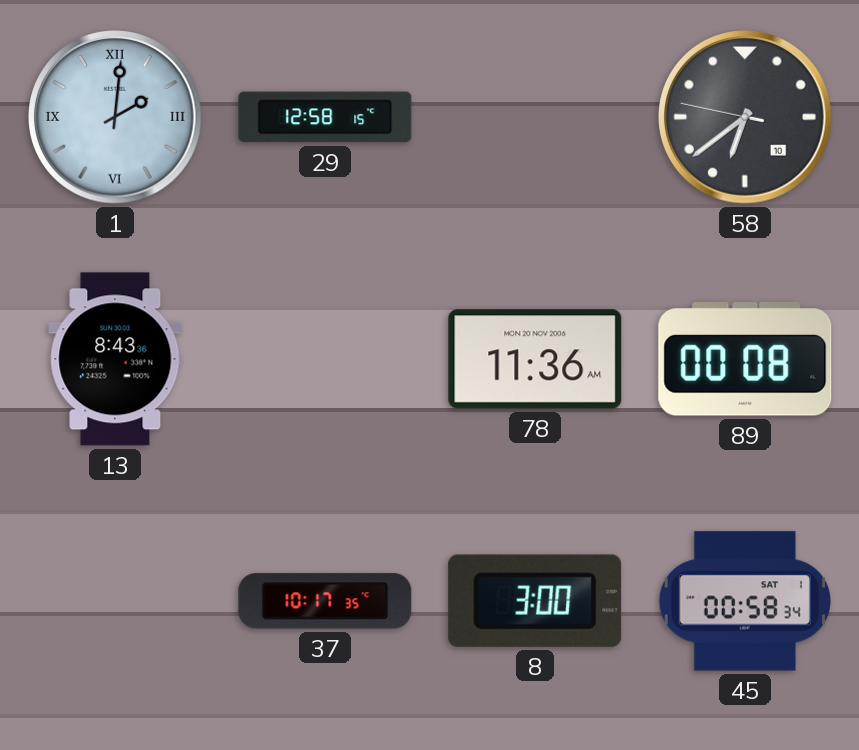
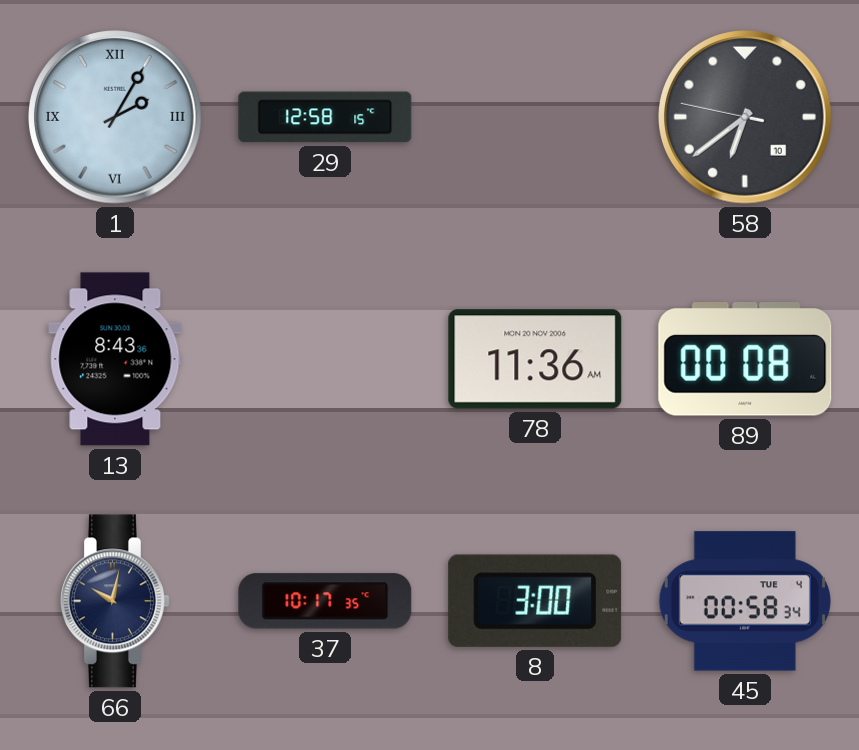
1: 2:01 -> 2:05
66: none -> 10:02
45 date: SAT 1 -> TUE 4
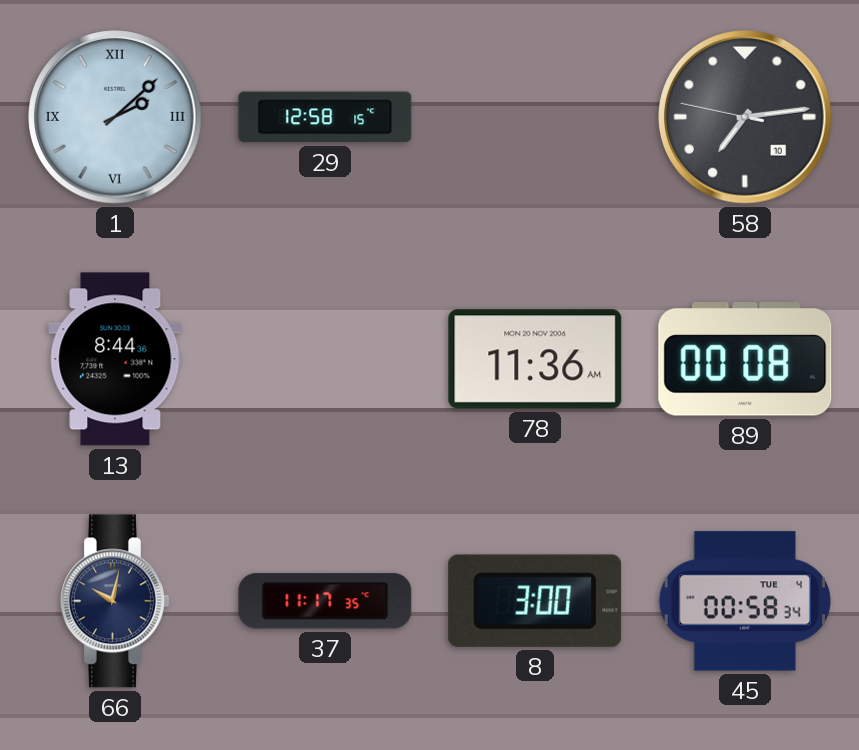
1: 2:05 -> 2:08
58: 6:38 -> 7:13
13: 8:43 -> 8:44
37: 10:17 -> 11:17
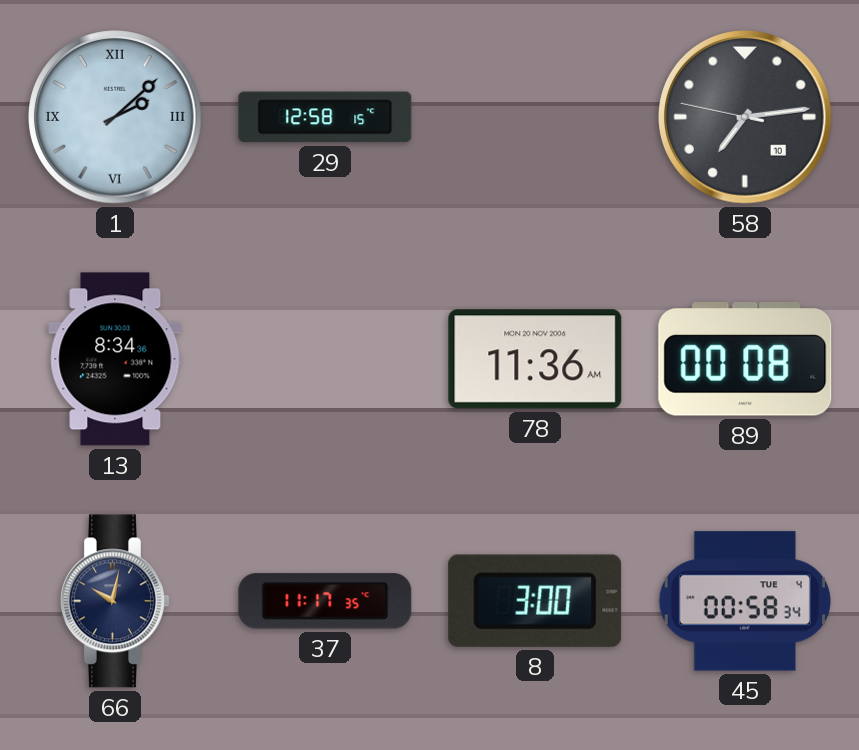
13: 8:44 -> 8:34
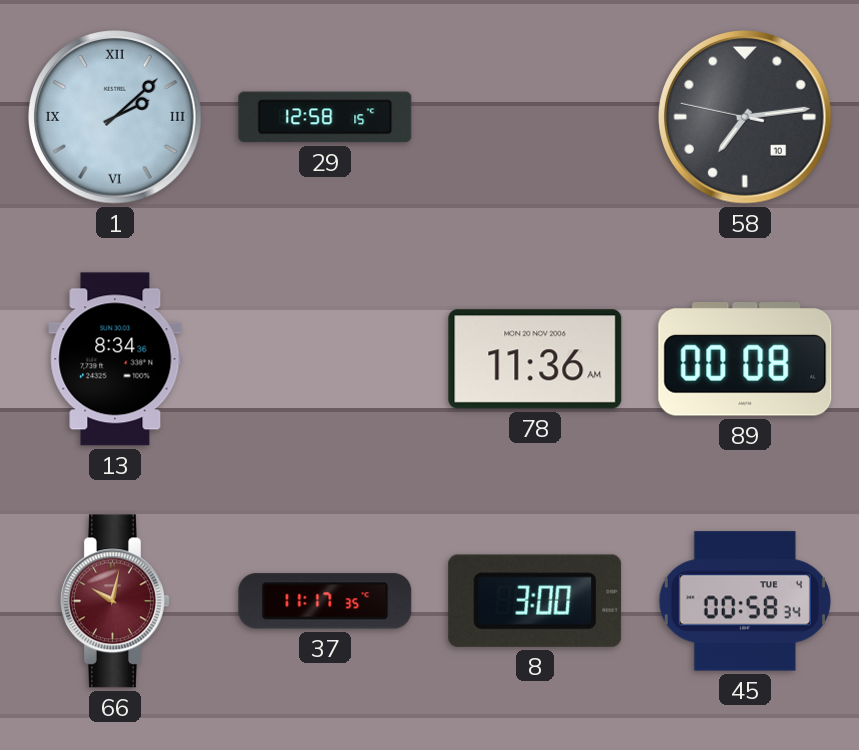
66 dial: navy -> burgundy
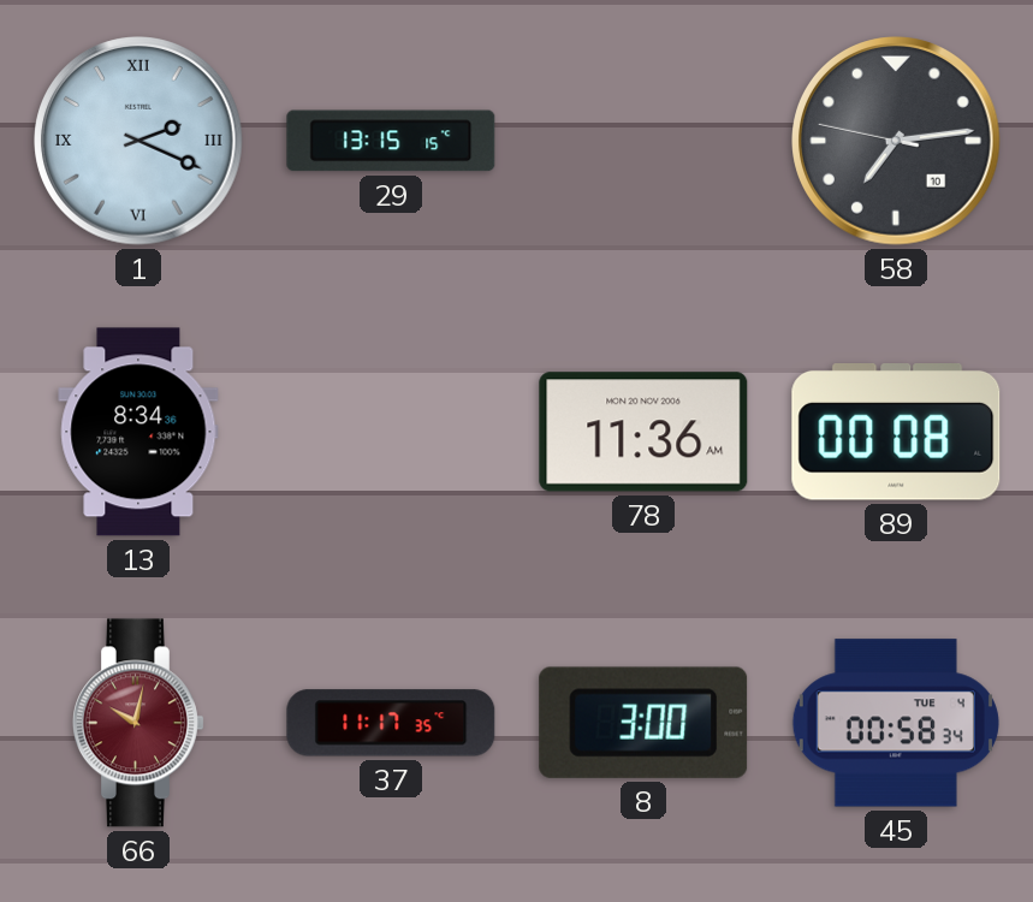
1: 2:08 -> 2:19
29: 12:58 -> 13:15
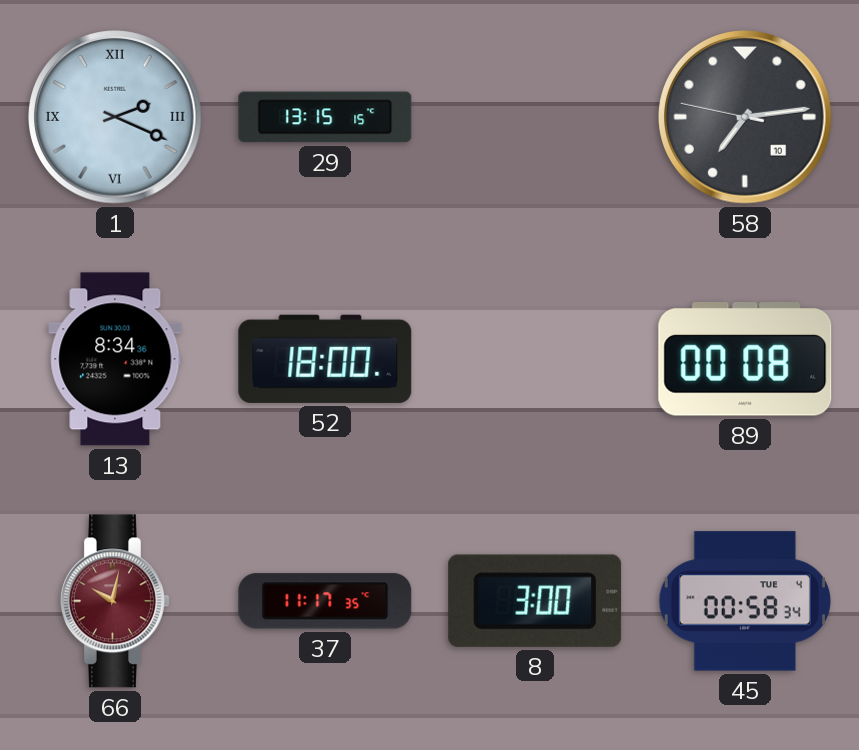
52: none -> 18:00
78: 11:36 -> none
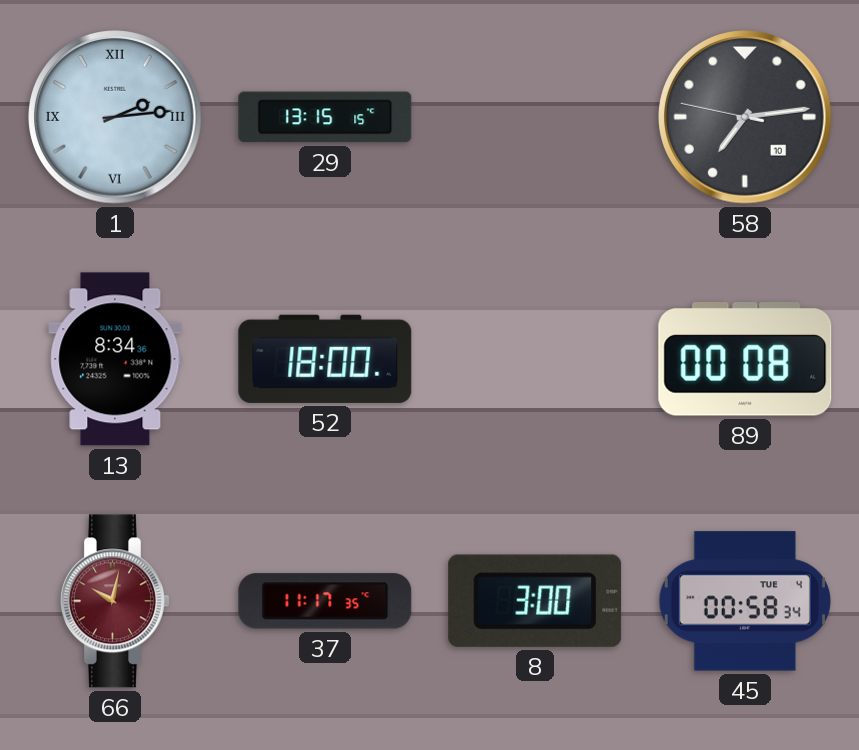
1: 2:19 -> 2:14
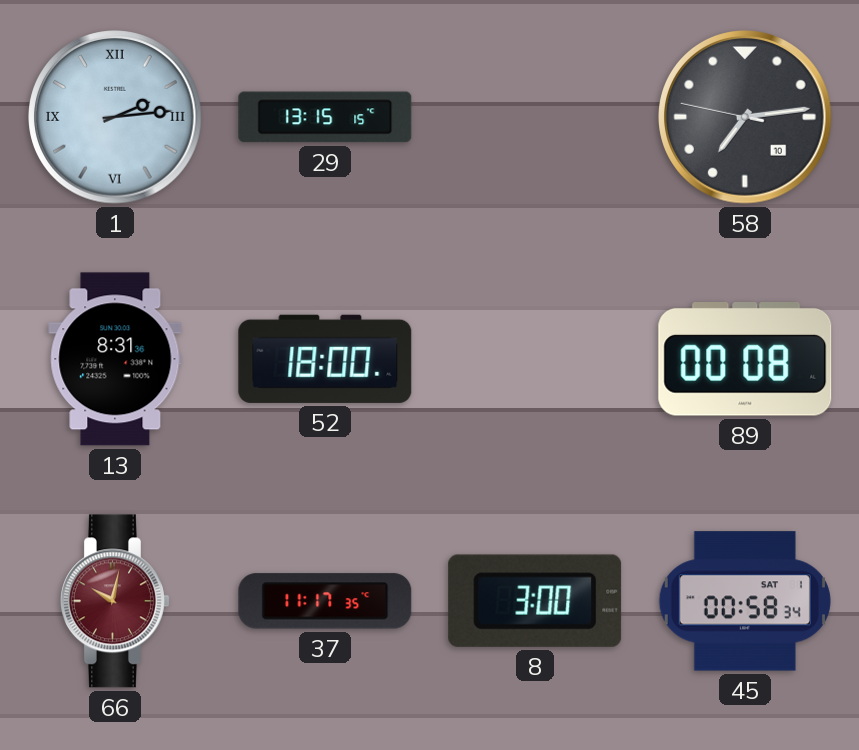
13: 8:34 -> 8:31
45 date: TUE 4 -> SAT 1
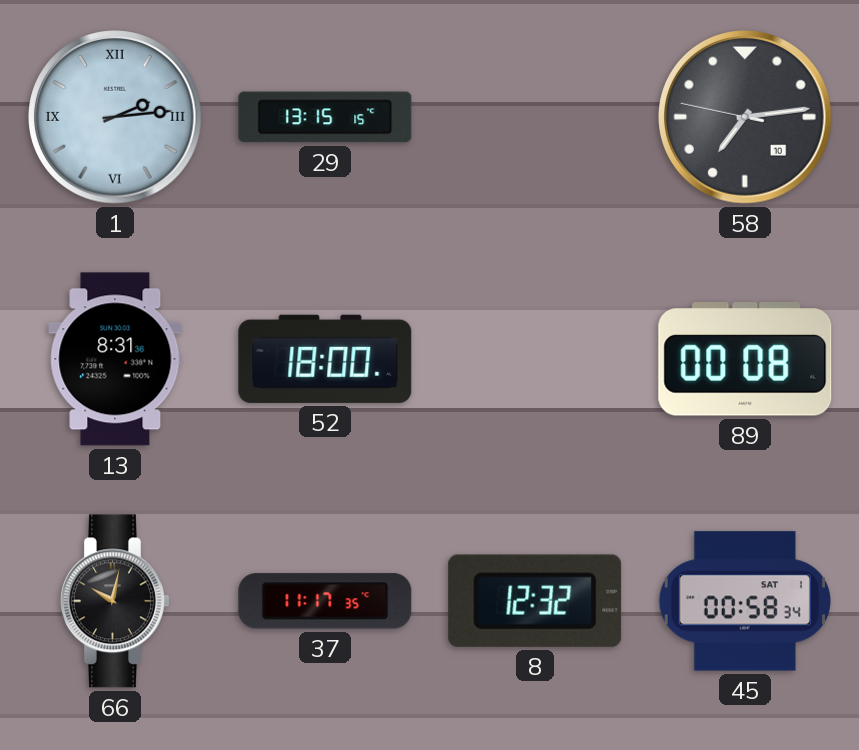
66 dial: burgundy -> black
8: 3:00 -> 12:32
